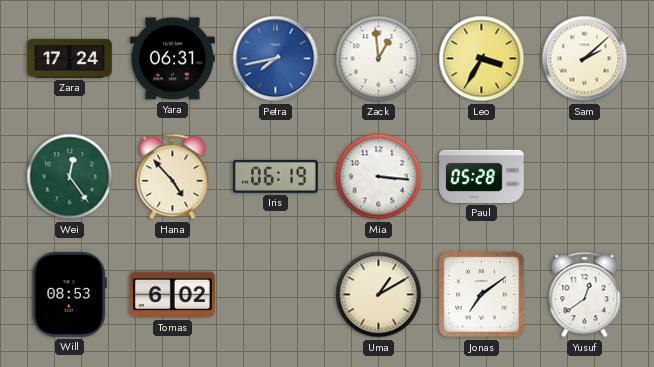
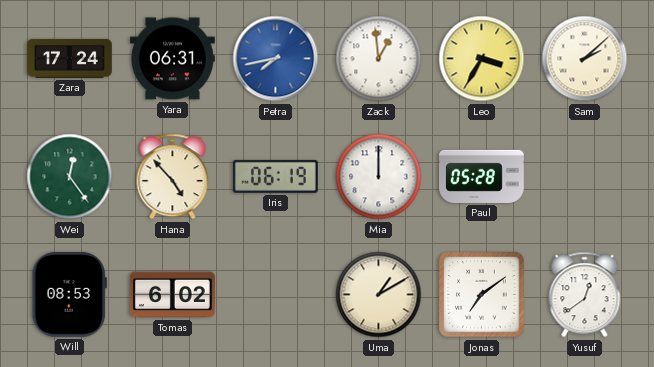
Mia: 3:16 -> 12:00
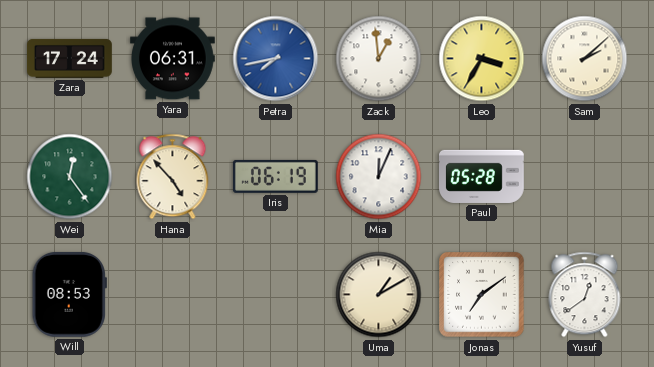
Mia: 12:00 -> 12:04
Tomas: 6:02 -> none
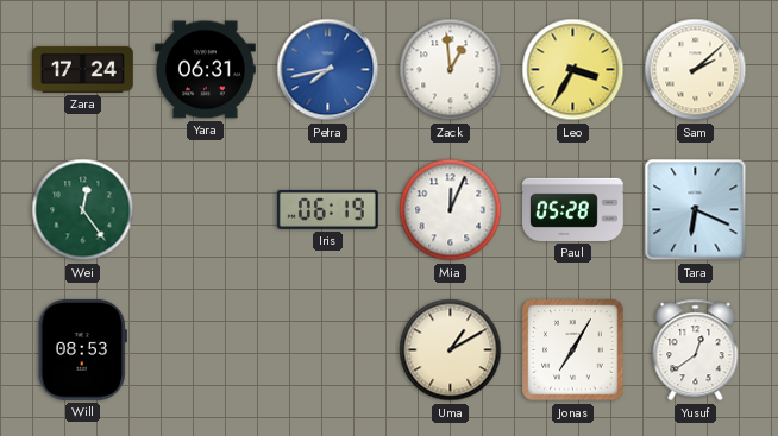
Hana: 4:53 -> none
Tara: none -> 6:19
Jonas: 7:09 -> 7:05
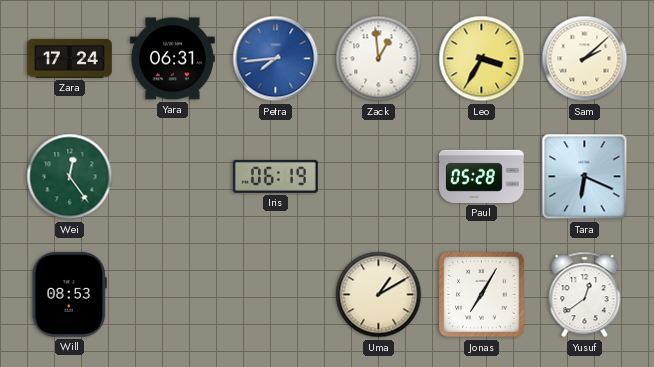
Petra: 7:43 -> 7:44
Mia: 12:04 -> none
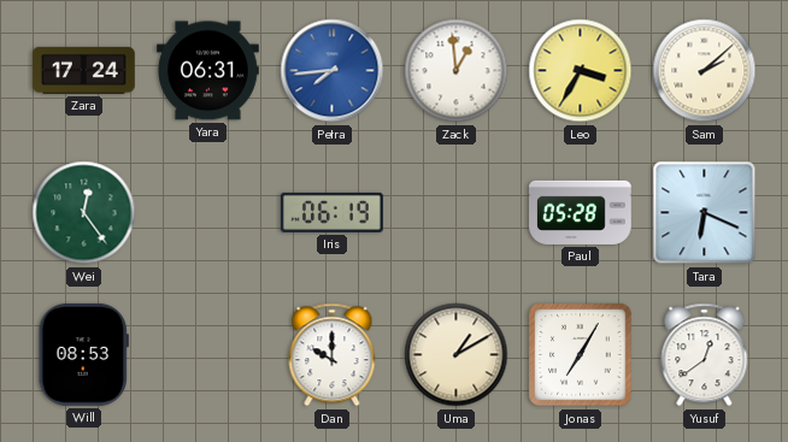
Dan: none -> 10:00
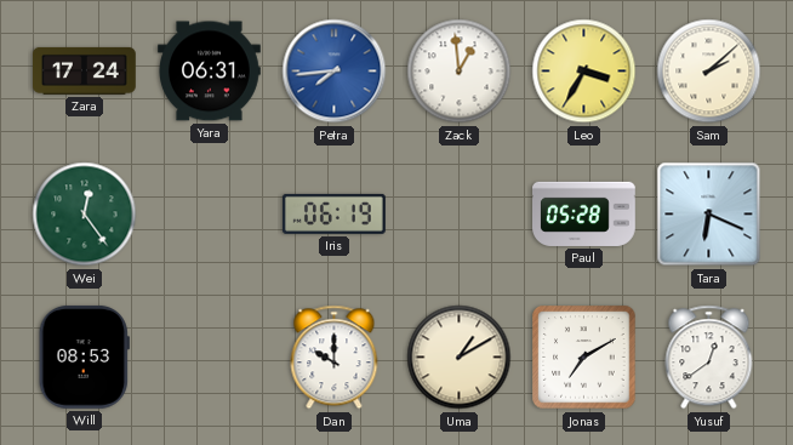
Jonas: 7:05 -> 7:10
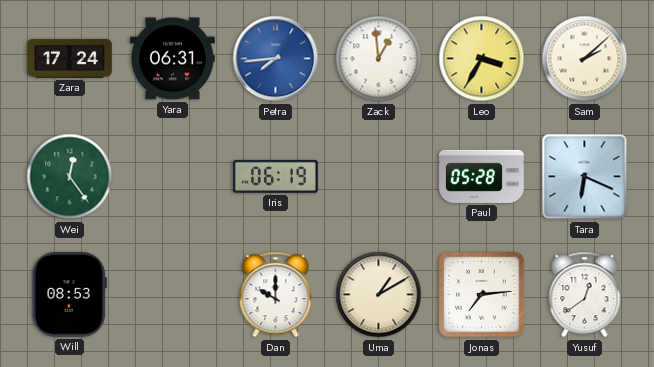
Jonas: 7:10 -> 7:14
